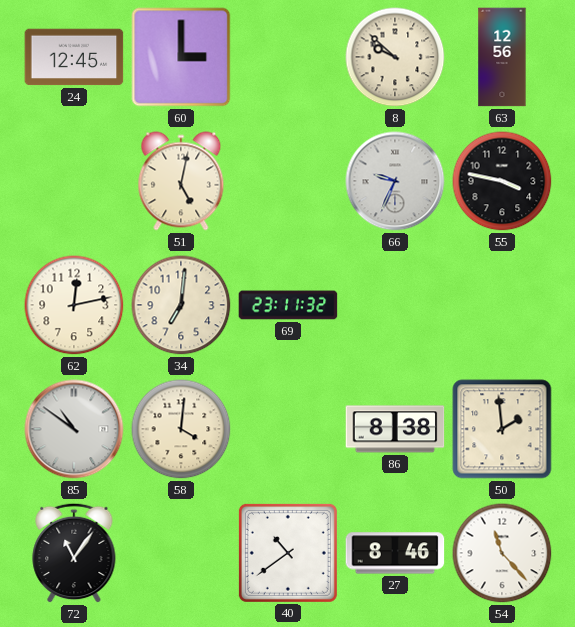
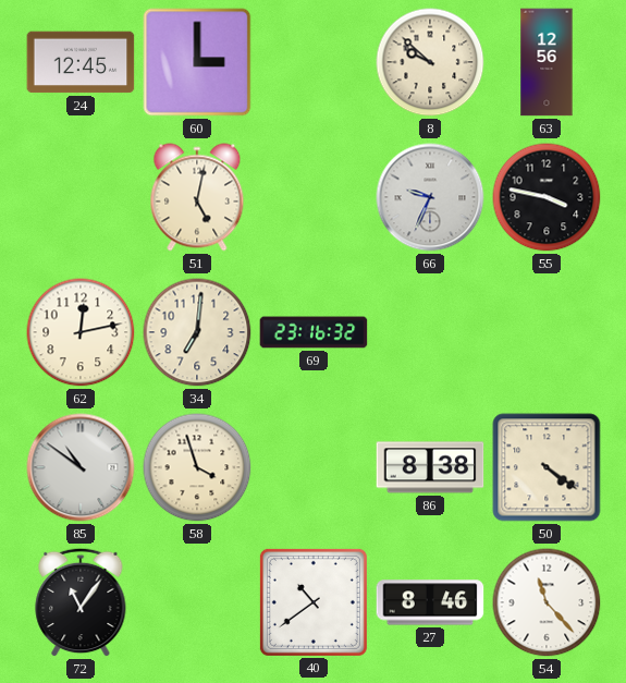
69: 23:11 -> 23:16
58: 4:01 -> 3:57
50: 1:59 -> 4:21
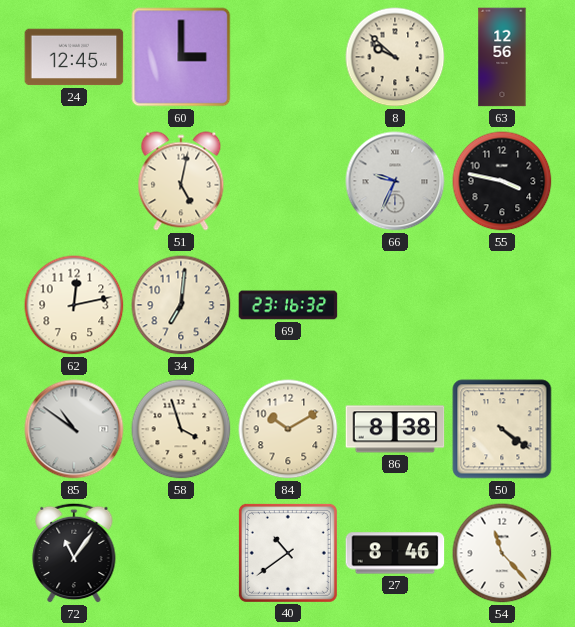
84: none -> 10:10
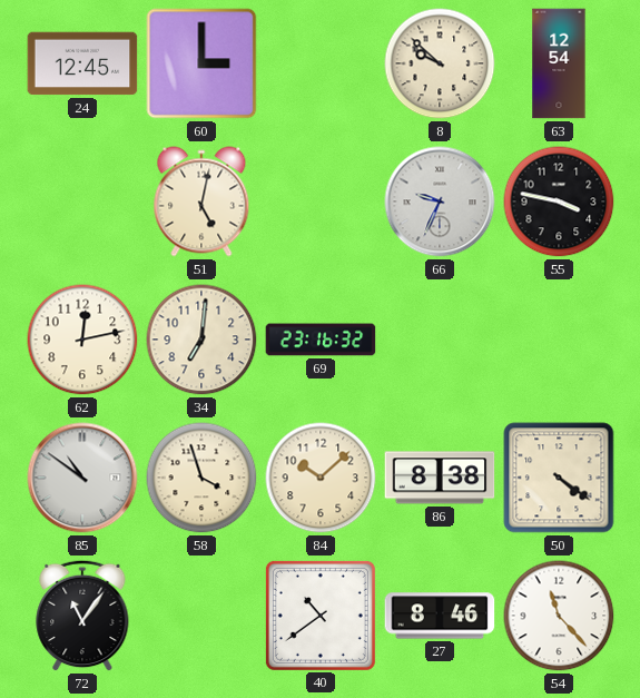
63: 12:56 -> 12:54
84: 10:10 -> 10:08
